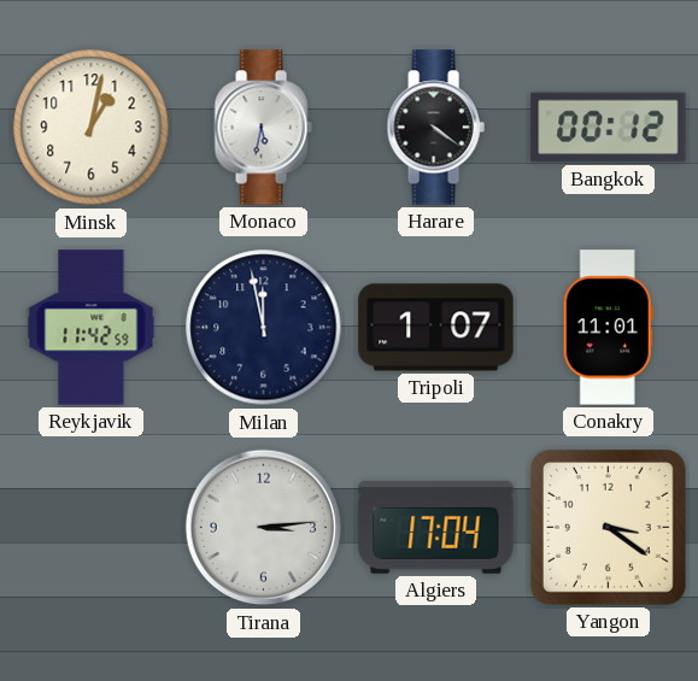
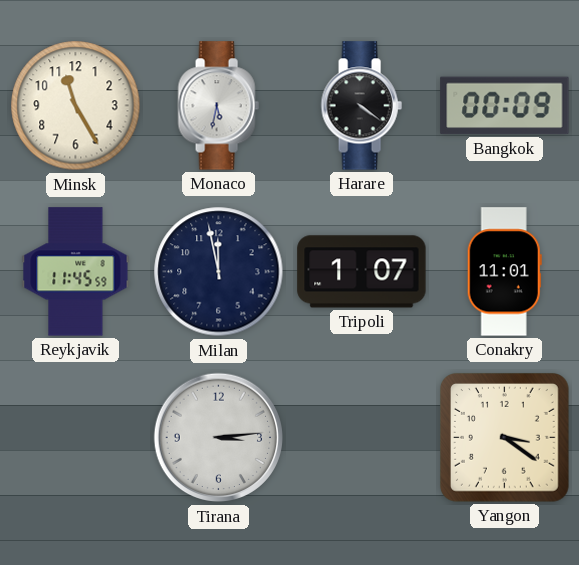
Minsk: 1:02 -> 11:25
Bangkok: 00:12 -> 00:09
Reykjavik: 11:42 -> 11:45
Algiers: 17:04 -> none
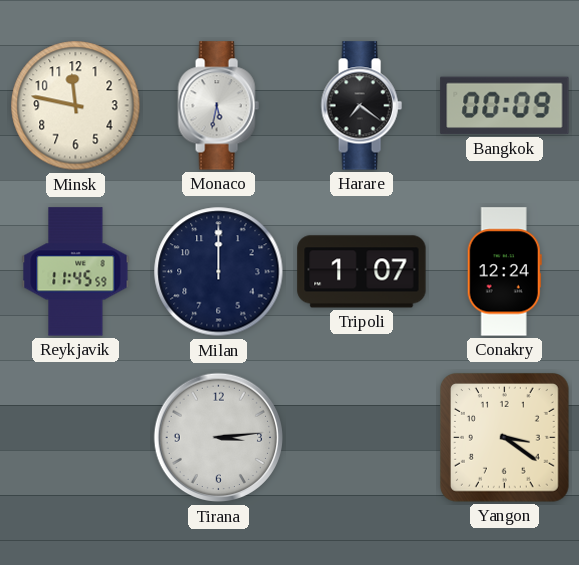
Minsk: 11:25 -> 11:47
Harare: 4:21 -> 7:21
Milan: 11:58 -> 12:00
Conakry: 11:01 -> 12:24
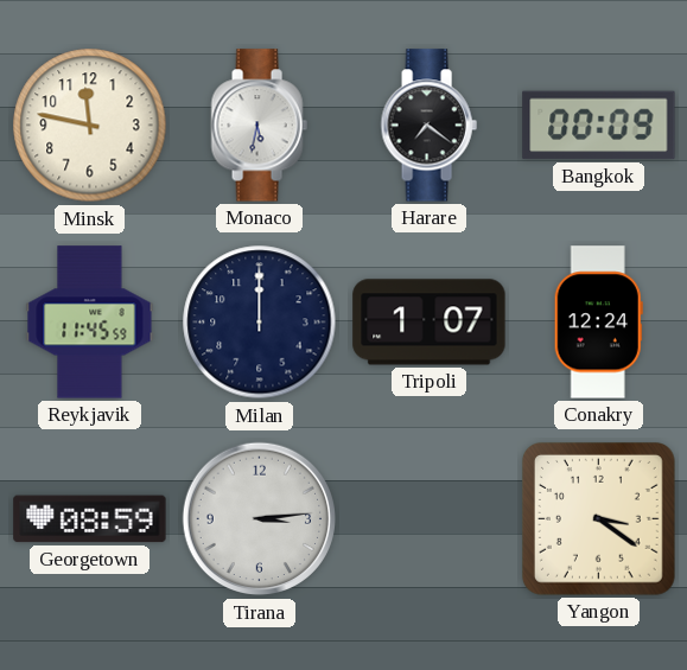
Georgetown: none -> 08:59
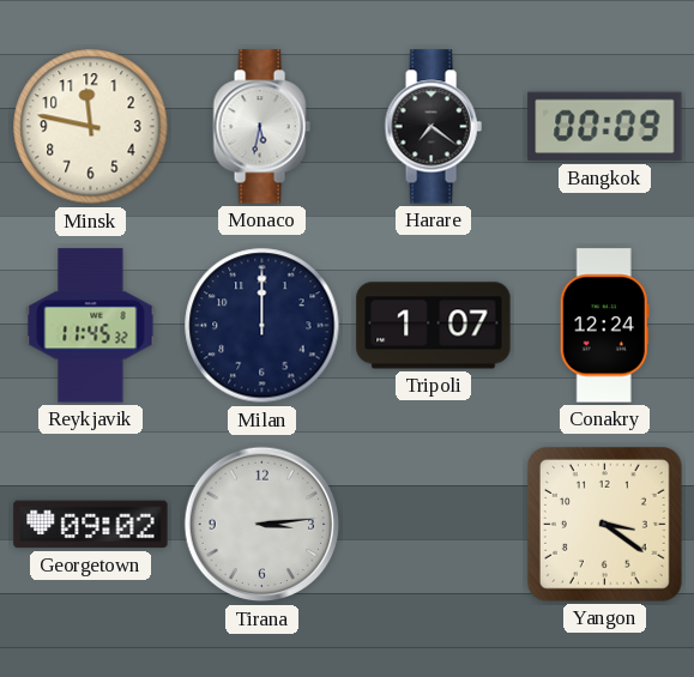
Reykjavik: 11:45:59 -> 11:45:32
Georgetown: 08:59 -> 09:02
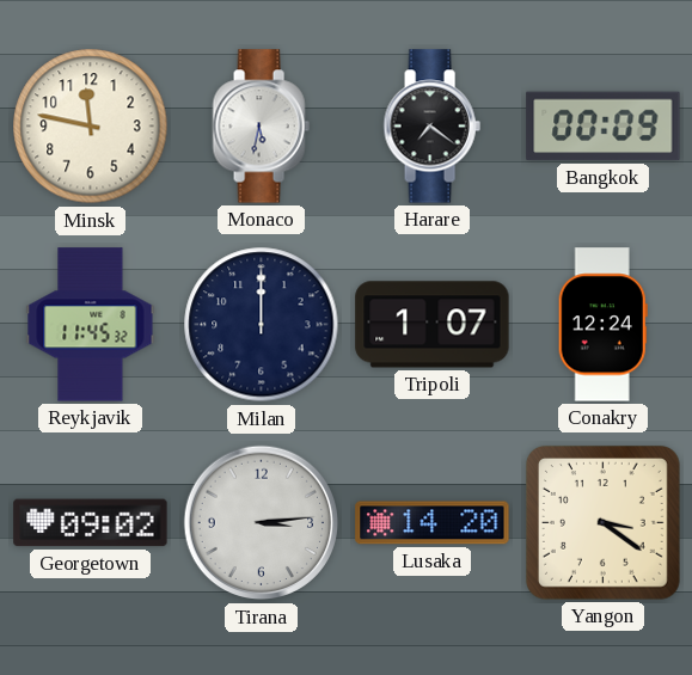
Lusaka: none -> 14:20
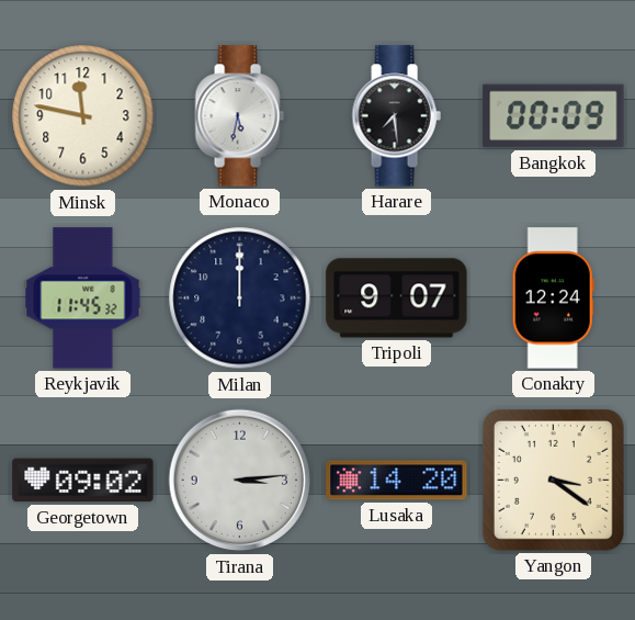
Harare: 7:21 -> 7:29
Tripoli: 1:07 -> 9:07
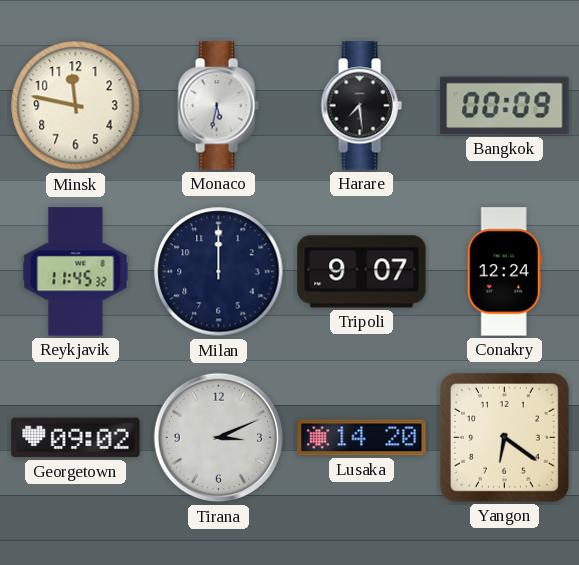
Tirana: 3:14 -> 3:11
Yangon: 3:21 -> 6:21
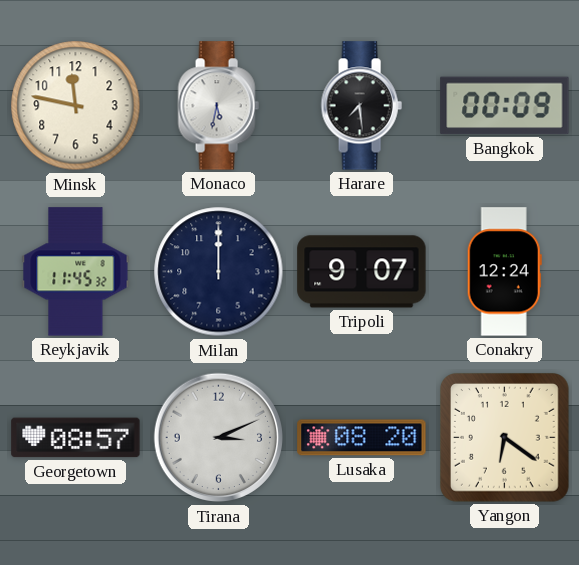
Georgetown: 09:02 -> 08:57
Lusaka: 14:20 -> 08:20
